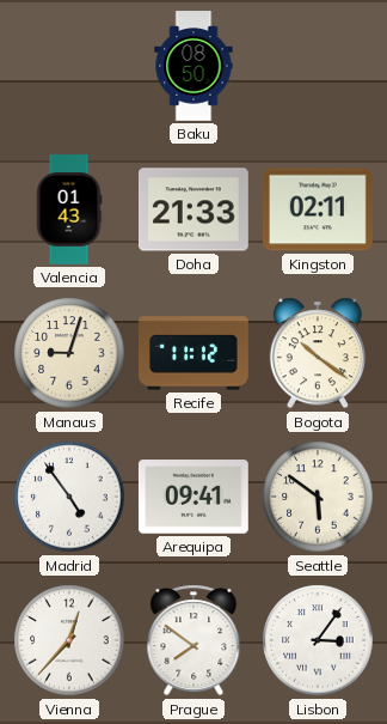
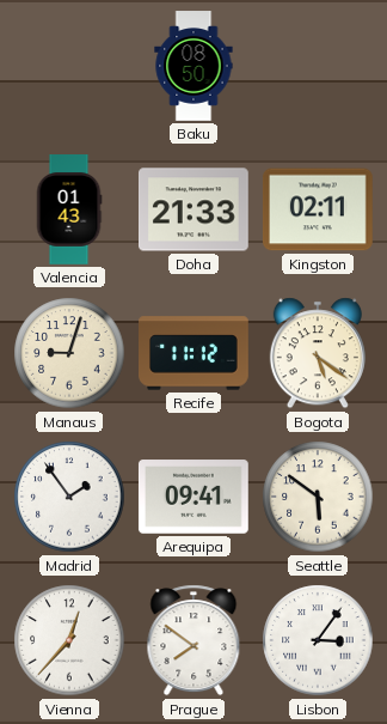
Bogota: 10:21 -> 5:21
Madrid: 4:54 -> 1:54
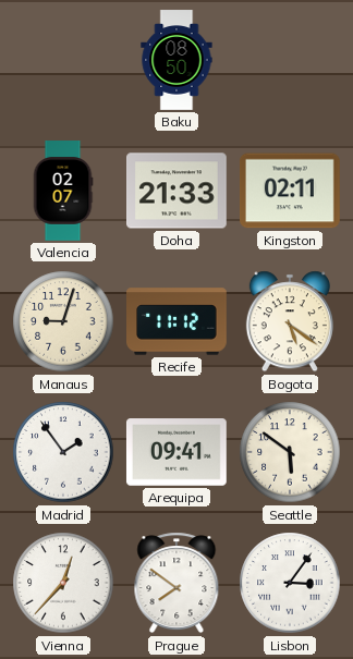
Valencia: 01:43 -> 02:07
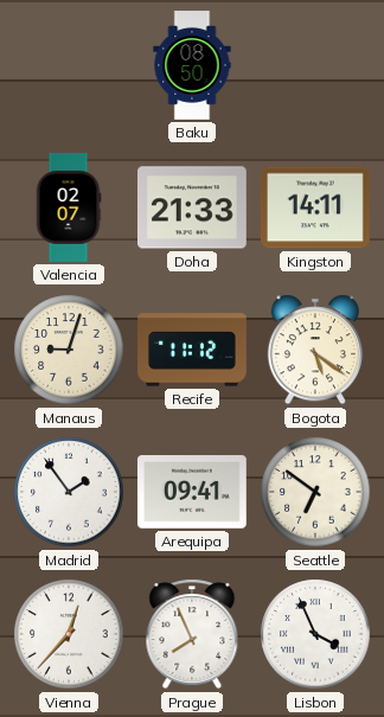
Kingston: 02:11 -> 14:11
Seattle: 5:51 -> 6:51
Prague: 7:51 -> 7:56
Lisbon: 3:06 -> 3:56
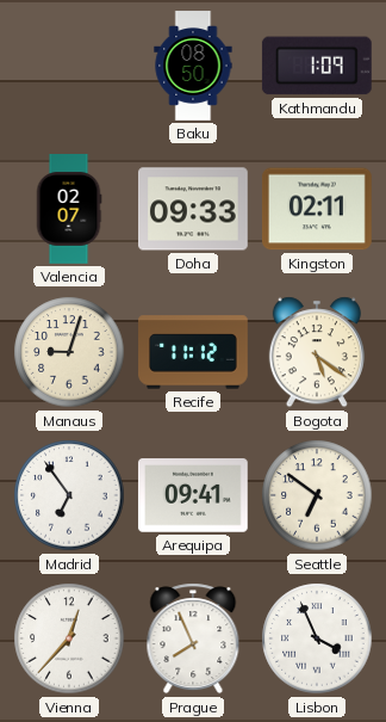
Kathmandu: none -> 1:09
Doha: 21:33 -> 09:33
Kingston: 14:11 -> 02:11
Madrid: 1:54 -> 6:54
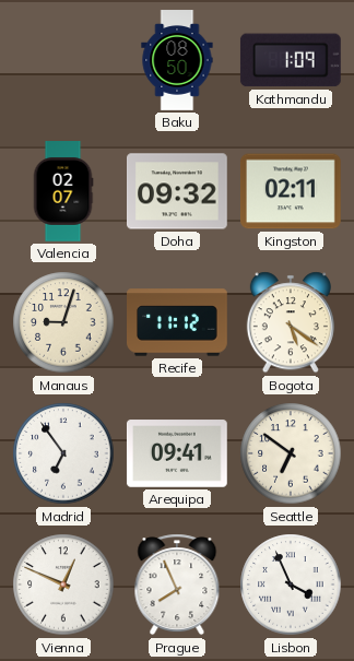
Doha: 09:33 -> 09:32
Vienna: 12:37 -> 12:49
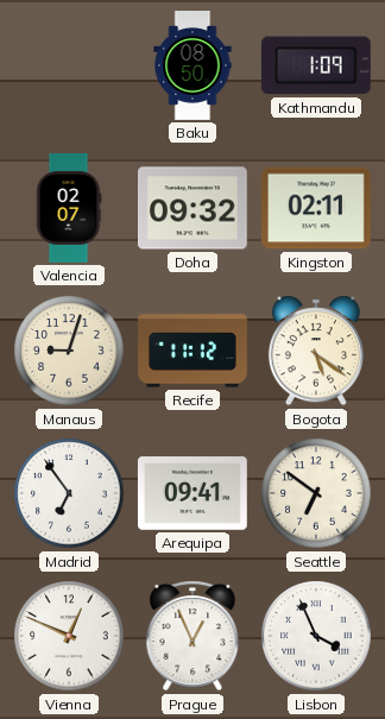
Prague: 7:56 -> 12:56
